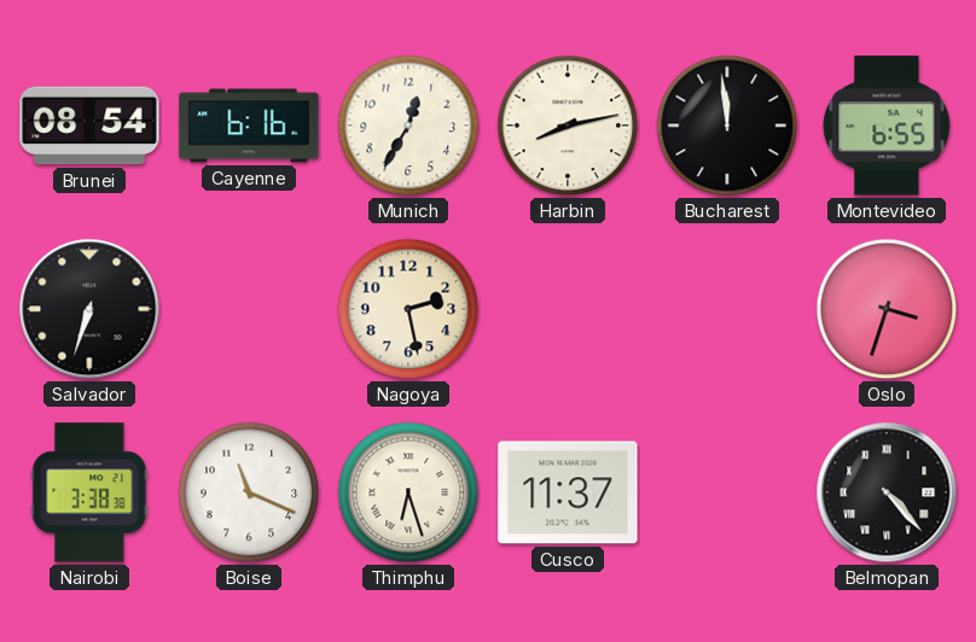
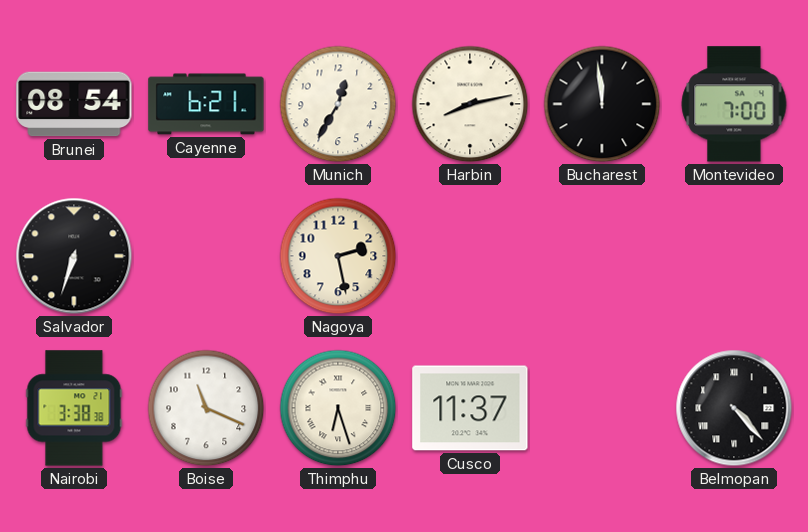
Cayenne: 6:16 -> 6:21
Montevideo: 6:55 -> 7:00
Oslo: 3:33 -> none
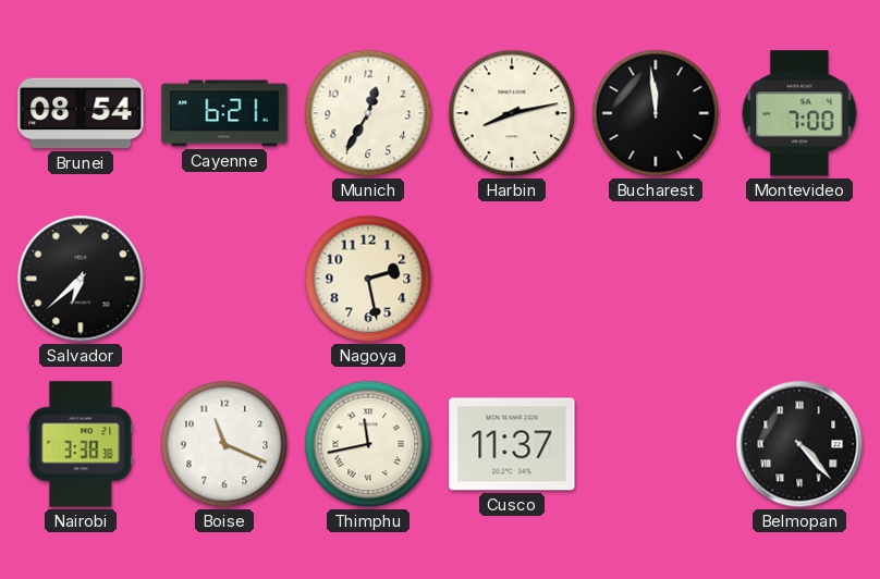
Salvador: 6:33 -> 6:38
Thimphu: 6:27 -> 11:43
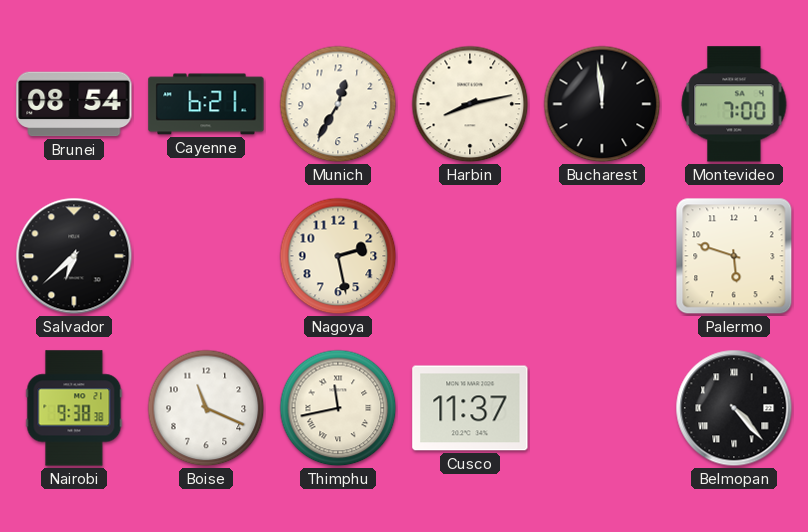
Palermo: none -> 5:48
Nairobi: 3:38 -> 9:38
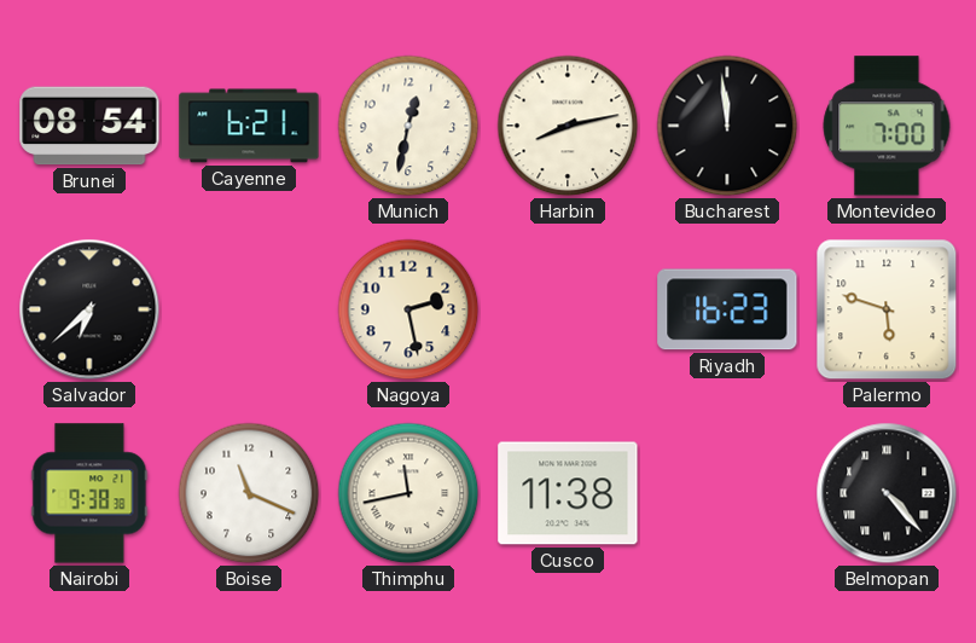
Munich: 12:35 -> 12:32
Riyadh: none -> 16:23
Cusco: 11:37 -> 11:38
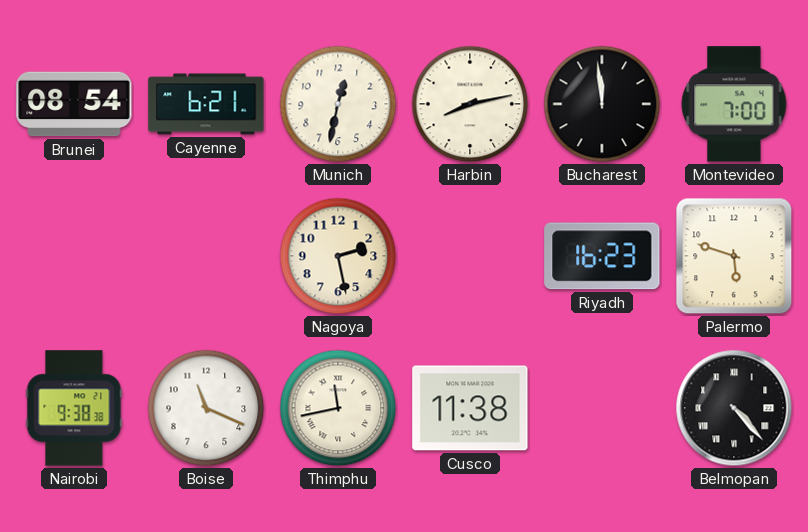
Salvador: 6:38 -> none
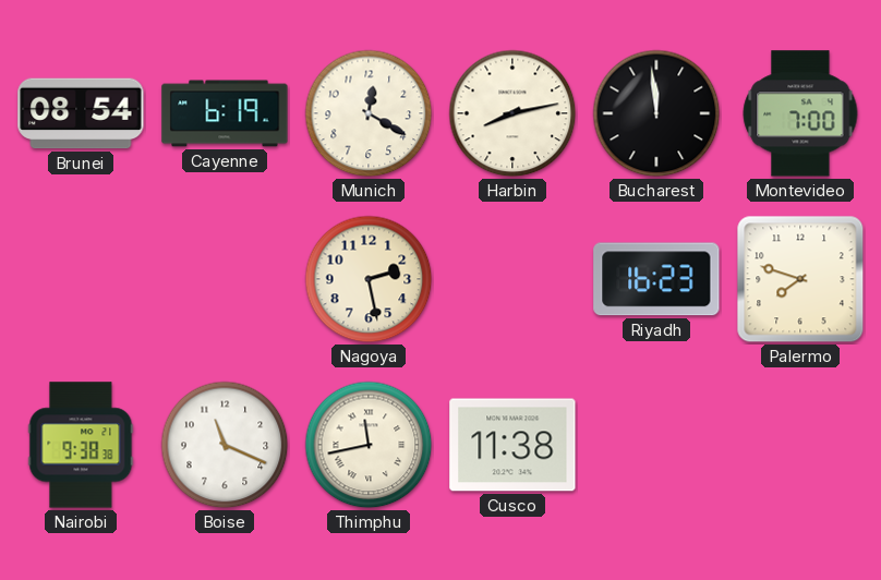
Cayenne: 6:21 -> 6:19
Munich: 12:32 -> 12:20
Palermo: 5:48 -> 7:48
Belmopan: 4:23 -> none
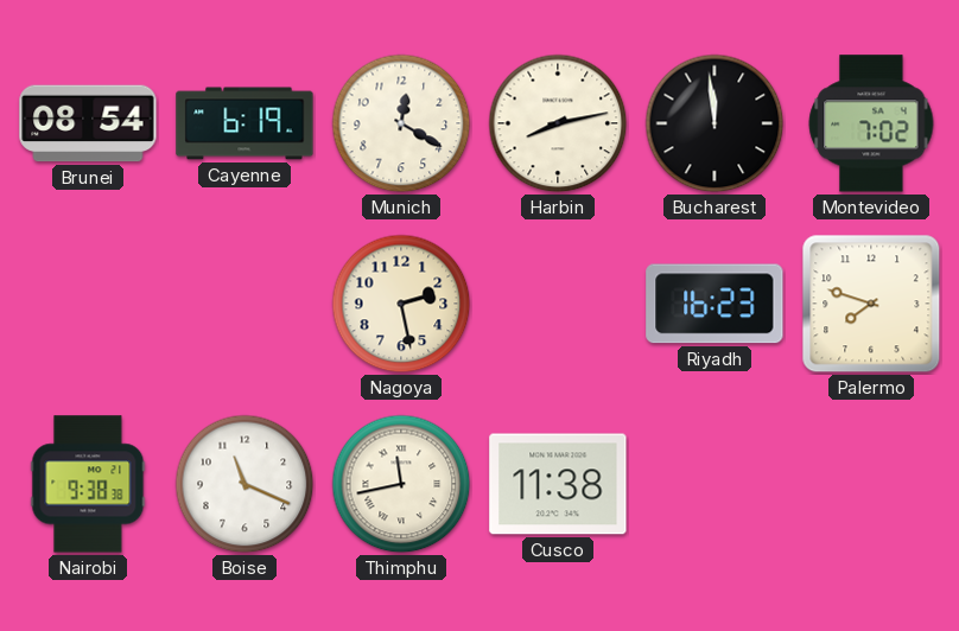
Montevideo: 7:00 -> 7:02
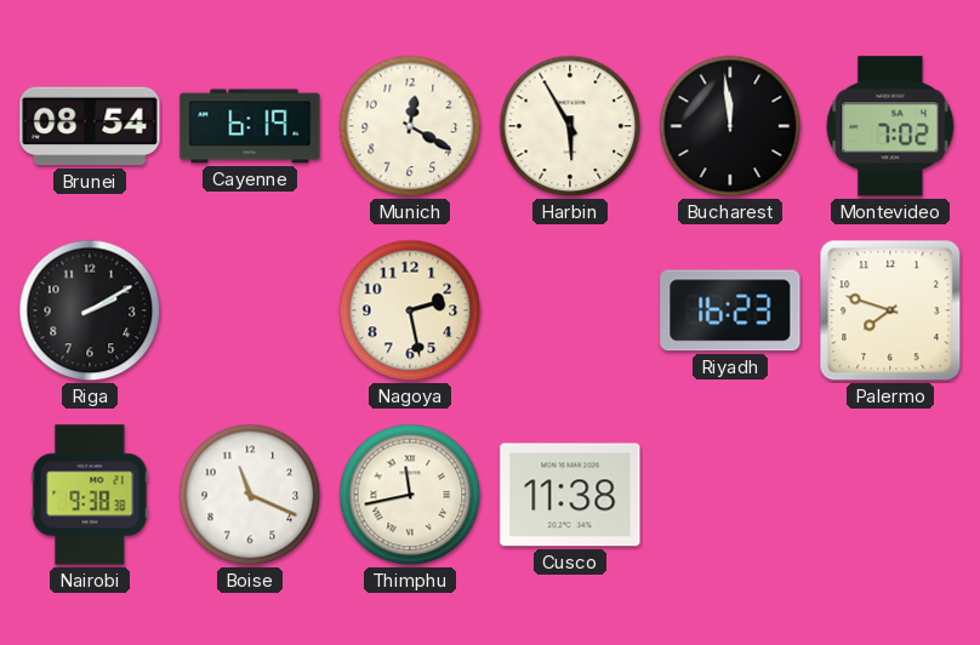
Harbin: 8:13 -> 5:55
Riga: none -> 2:10
